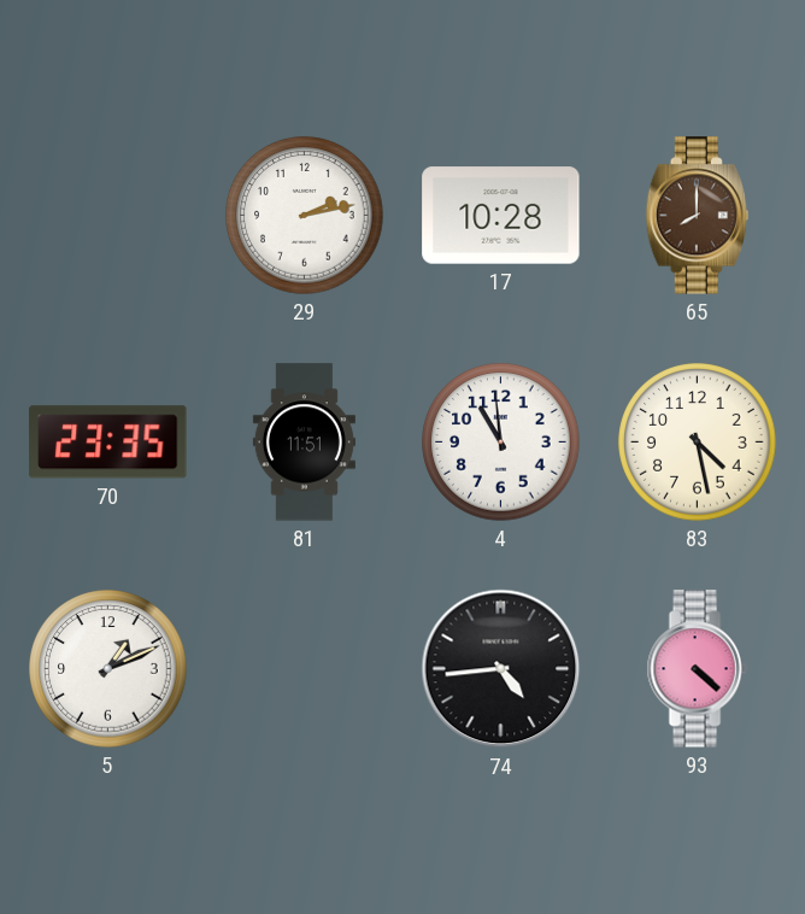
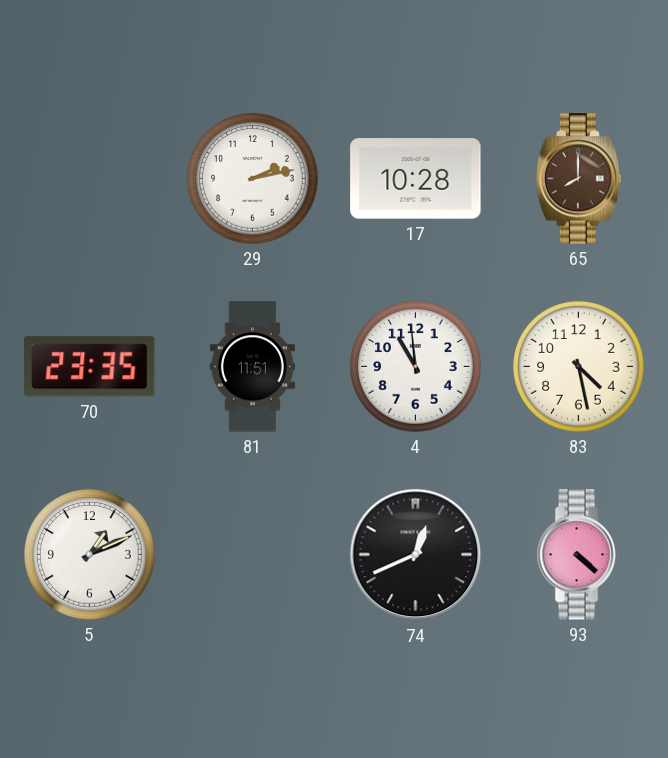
74: 4:44 -> 12:41
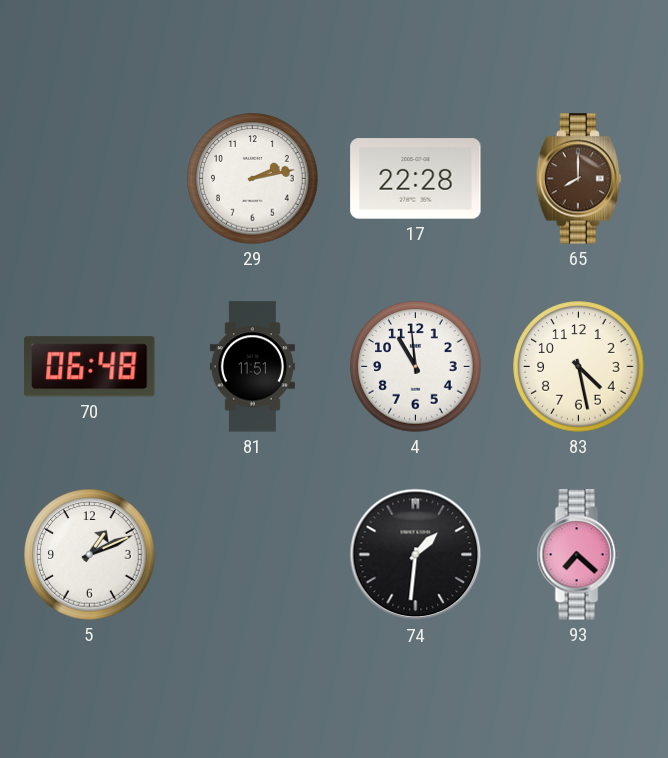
17: 10:28 -> 22:28
70: 23:35 -> 06:48
74: 12:41 -> 1:31
93: 4:22 -> 7:22
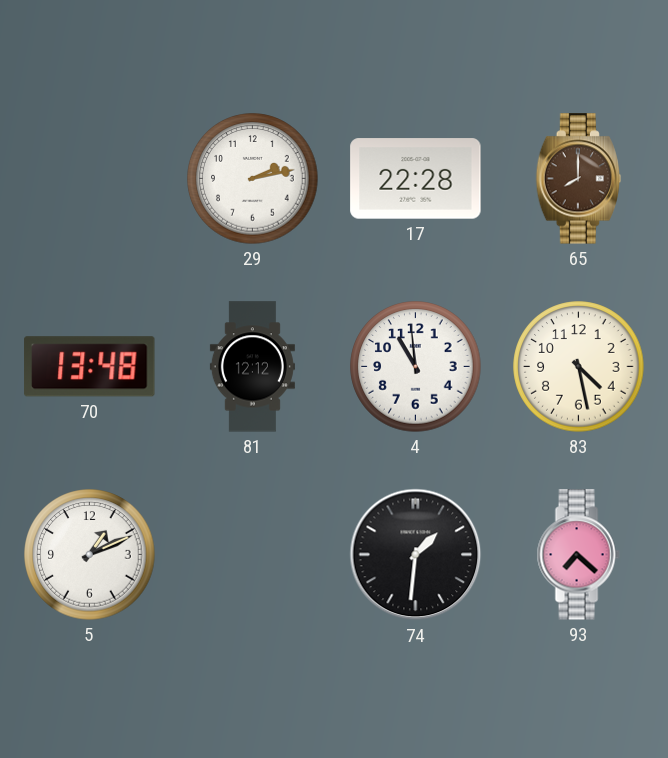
70: 06:48 -> 13:48
81: 11:51 -> 12:12
